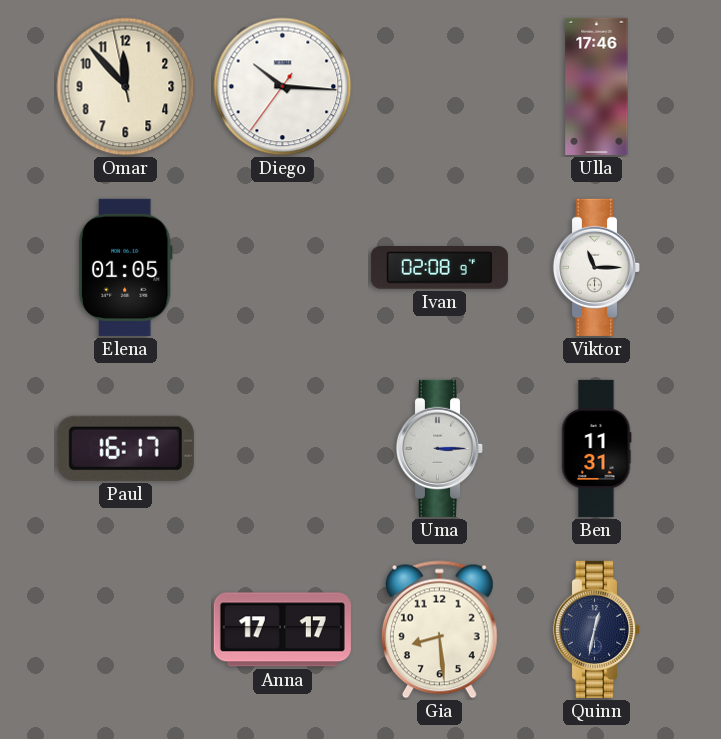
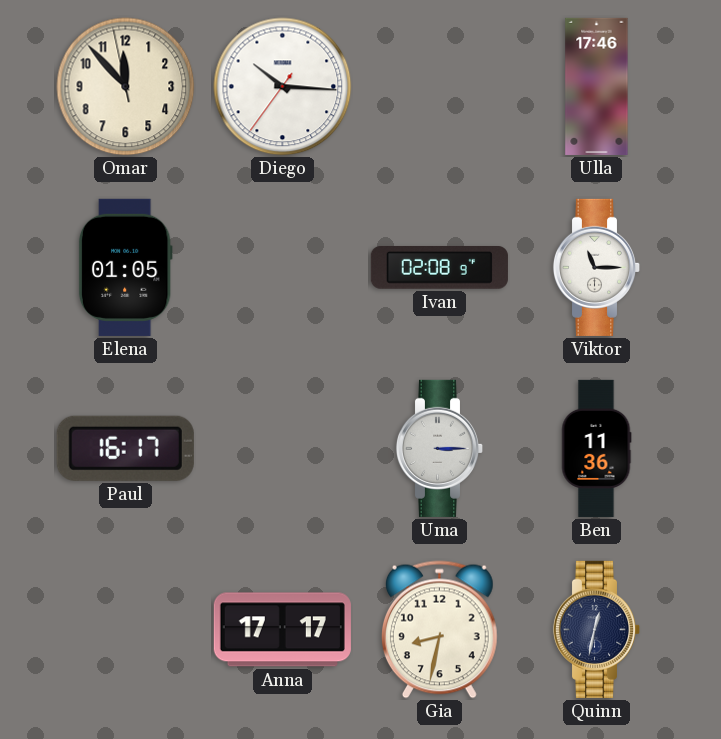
Ben: 11:31 -> 11:36
Gia: 8:29 -> 8:32
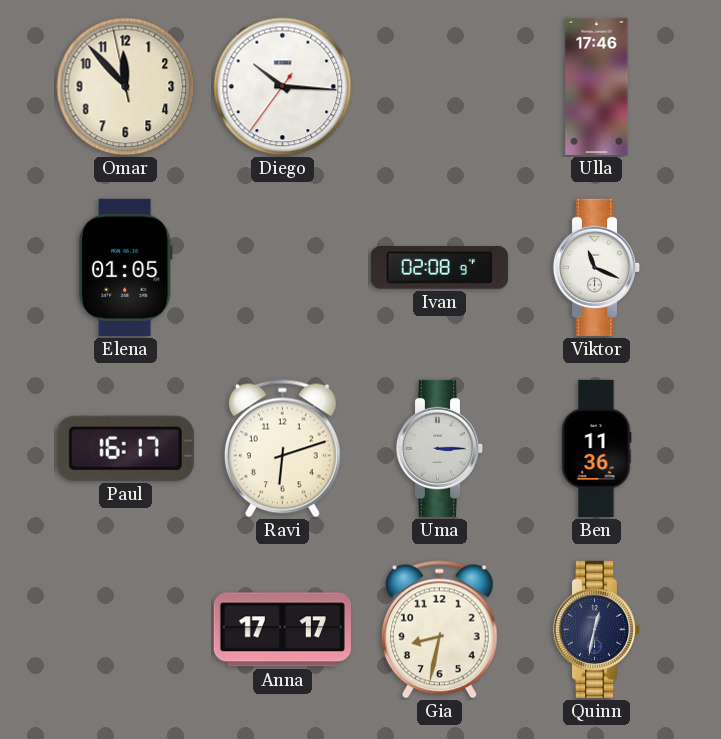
Viktor: 11:15 -> 11:19
Ravi: none -> 6:12
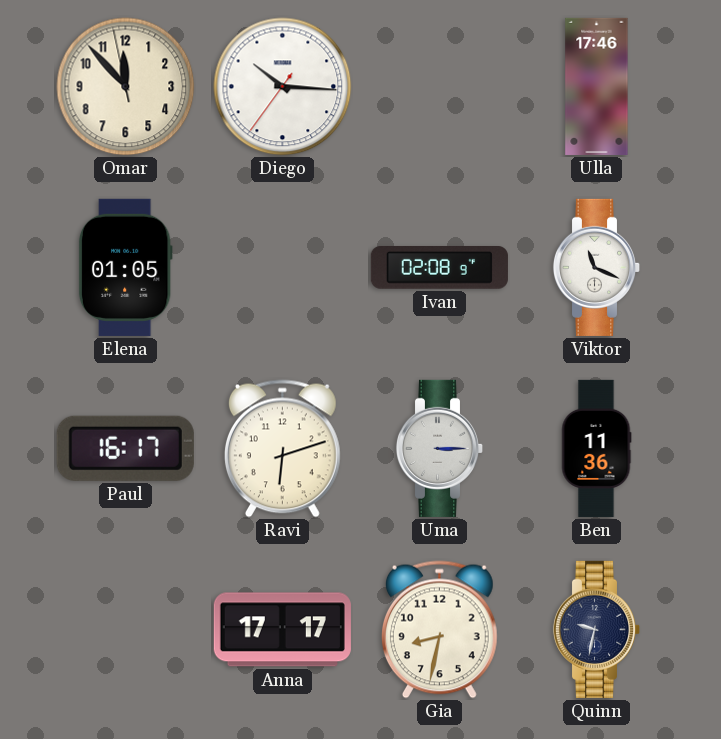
Quinn: 12:32 -> 9:32
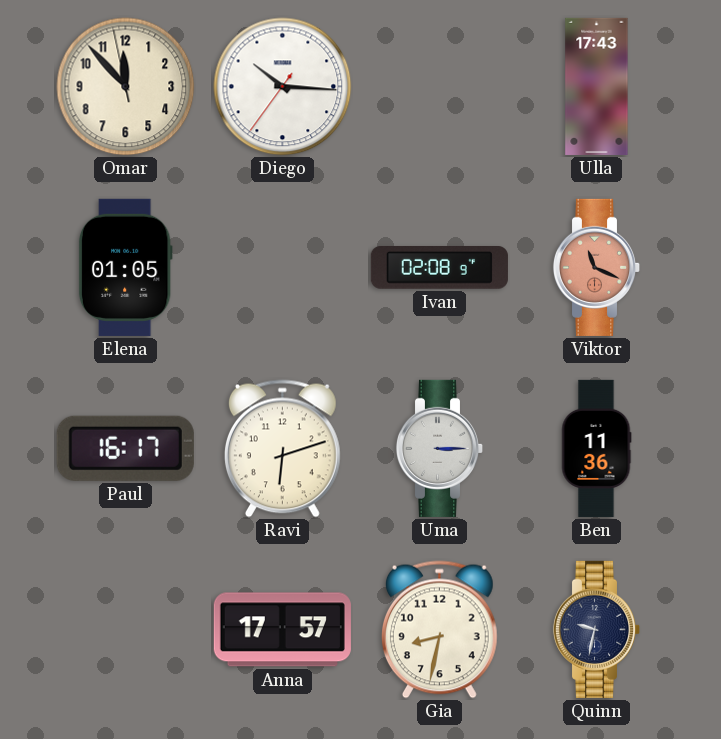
Ulla: 17:46 -> 17:43
Viktor dial: white -> salmon
Anna: 17:17 -> 17:57
